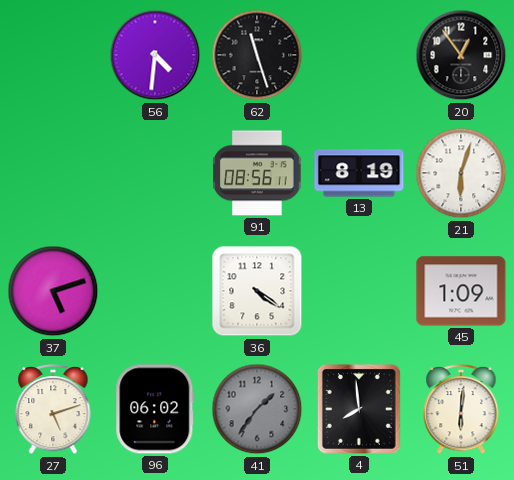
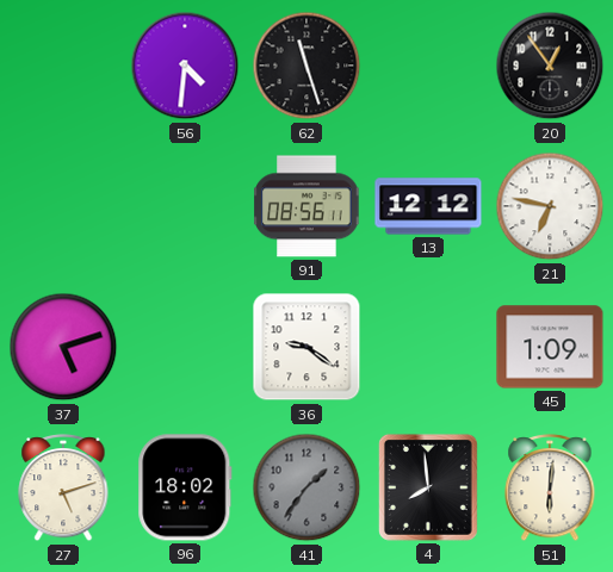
13: 8:19 -> 12:12
21: 6:03 -> 6:47
36: 4:21 -> 9:21
96: 06:02 -> 18:02
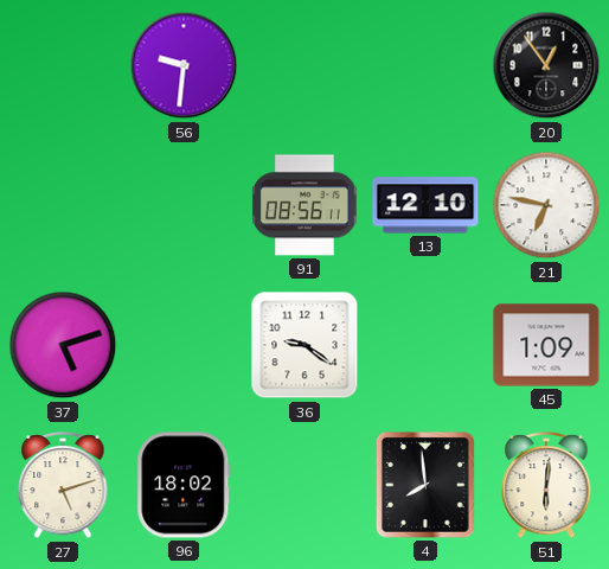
56: 4:31 -> 9:31
62: 11:27 -> none
13: 12:12 -> 12:10
41: 1:36 -> none
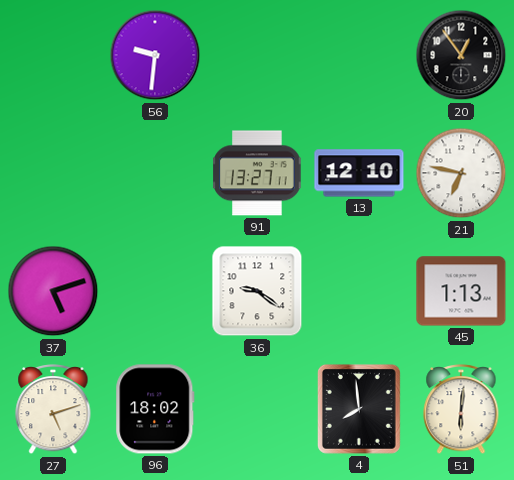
91: 08:56 -> 13:27
45: 1:09 -> 1:13
